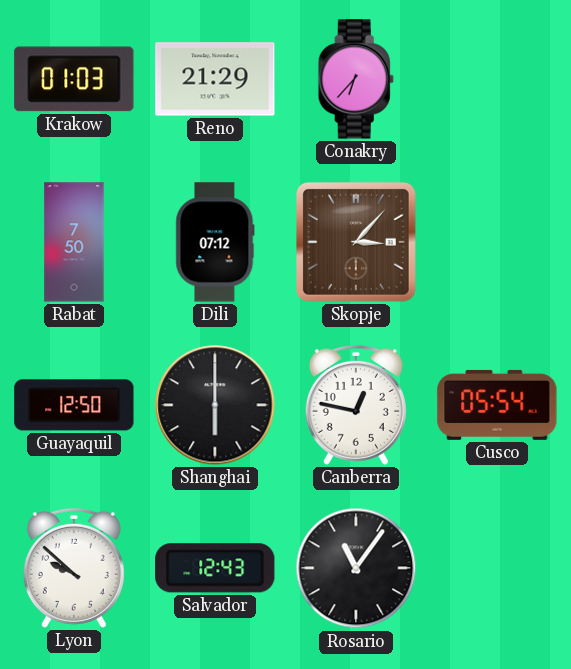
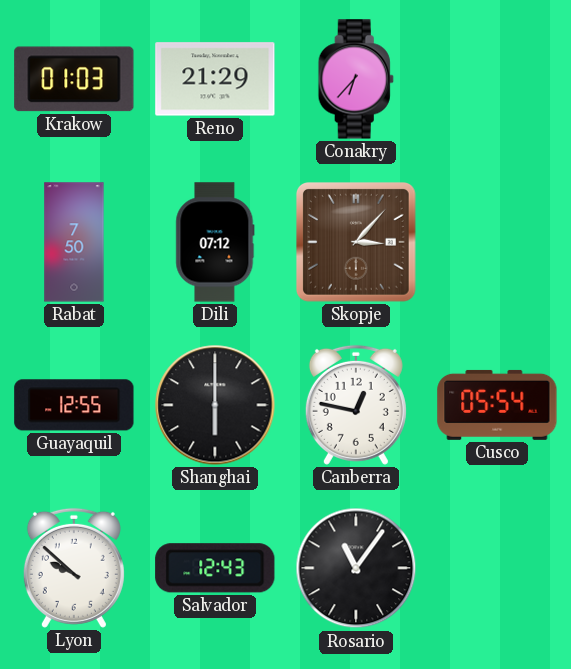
Guayaquil: 12:50 -> 12:55
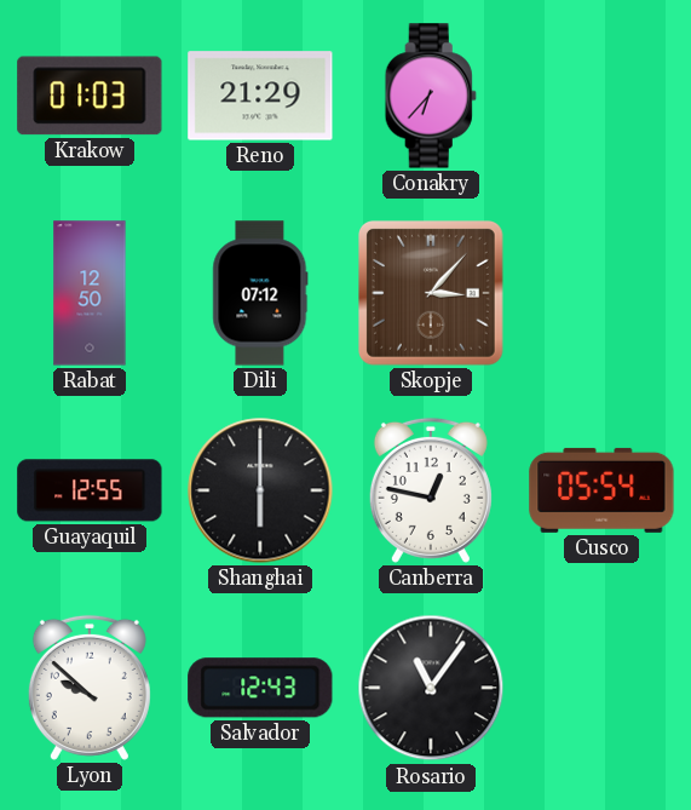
Rabat: 7:50 -> 12:50
